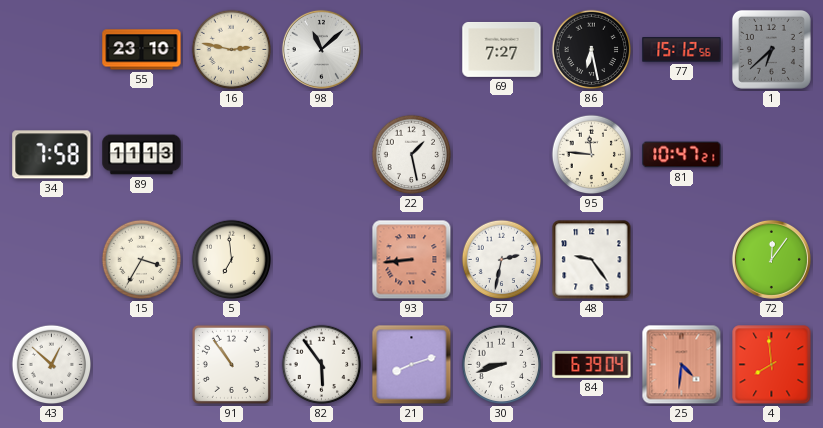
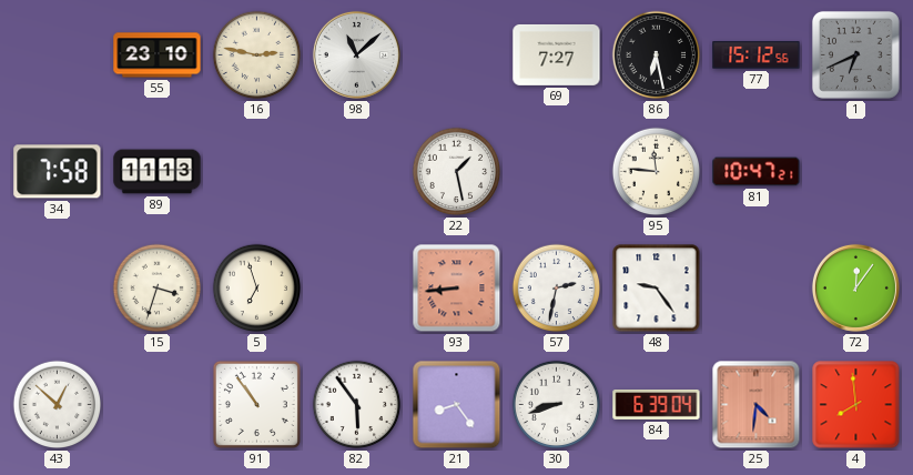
1: 6:38 -> 6:41
15: 3:35 -> 3:33
5: 6:59 -> 6:57
21: 8:12 -> 8:24
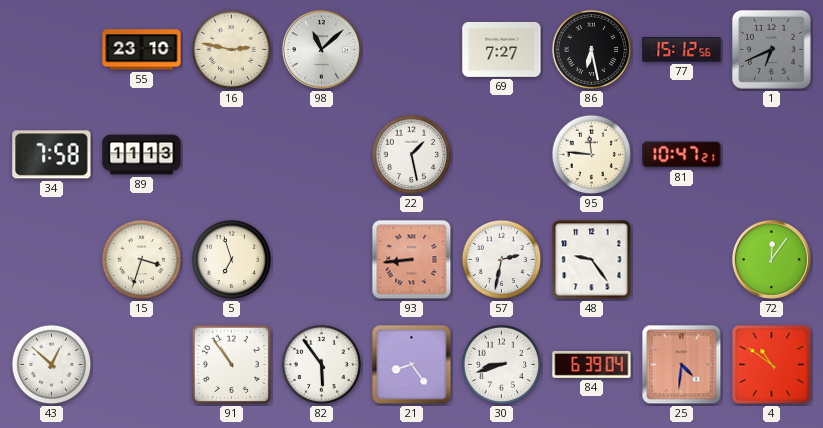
4: 7:59 -> 10:51
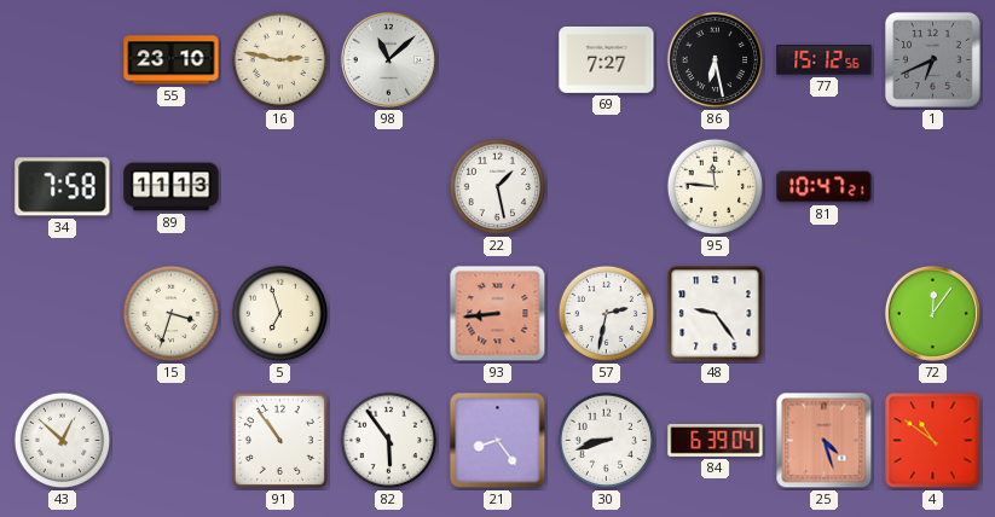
25: 4:31 -> 4:27
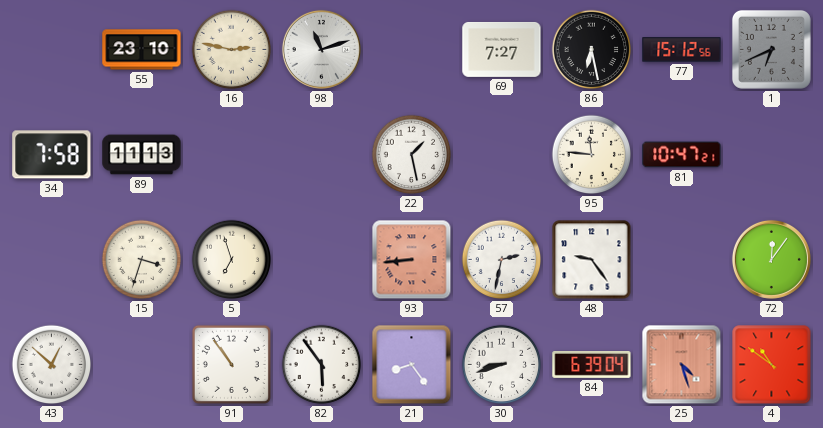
98: 11:08 -> 11:12
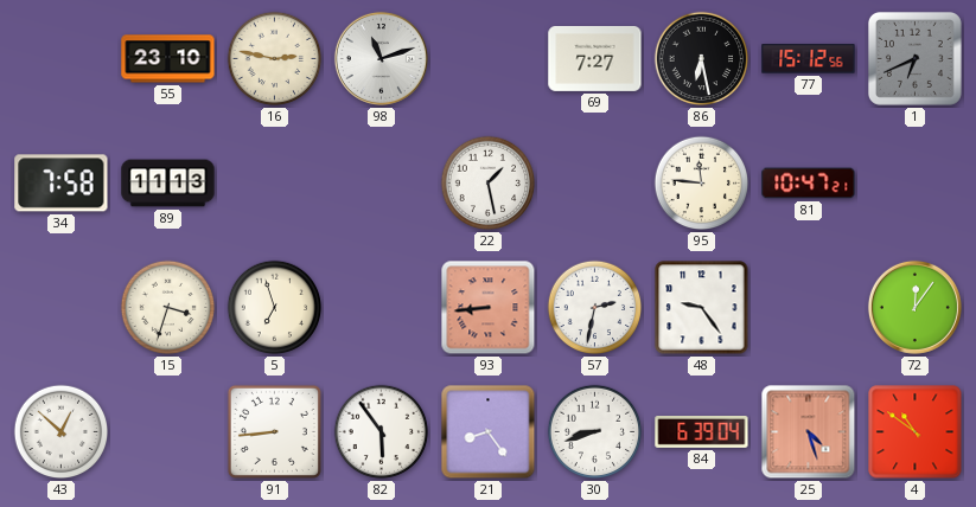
91: 10:54 -> 8:44
